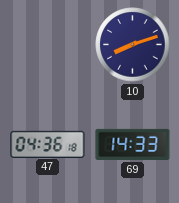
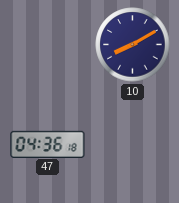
10: 8:12 -> 8:10
69: 14:33 -> none
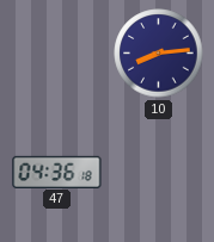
10: 8:10 -> 8:14
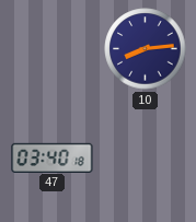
47: 04:36 -> 03:40
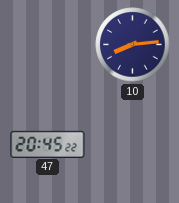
47: 03:40 -> 20:45
